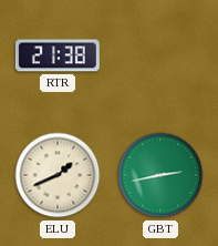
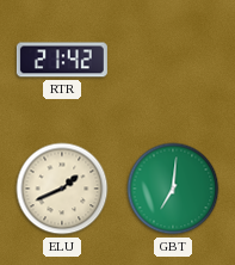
RTR: 21:38 -> 21:42
GBT: 2:43 -> 7:01
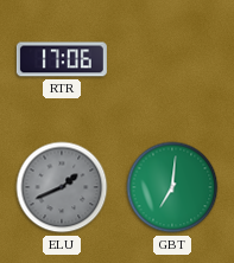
RTR: 21:42 -> 17:06
ELU dial: cream -> grey
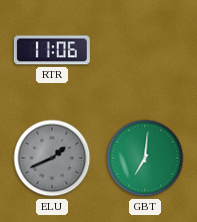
RTR: 17:06 -> 11:06
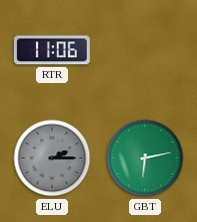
ELU: 1:41 -> 2:15
GBT: 7:01 -> 6:13
